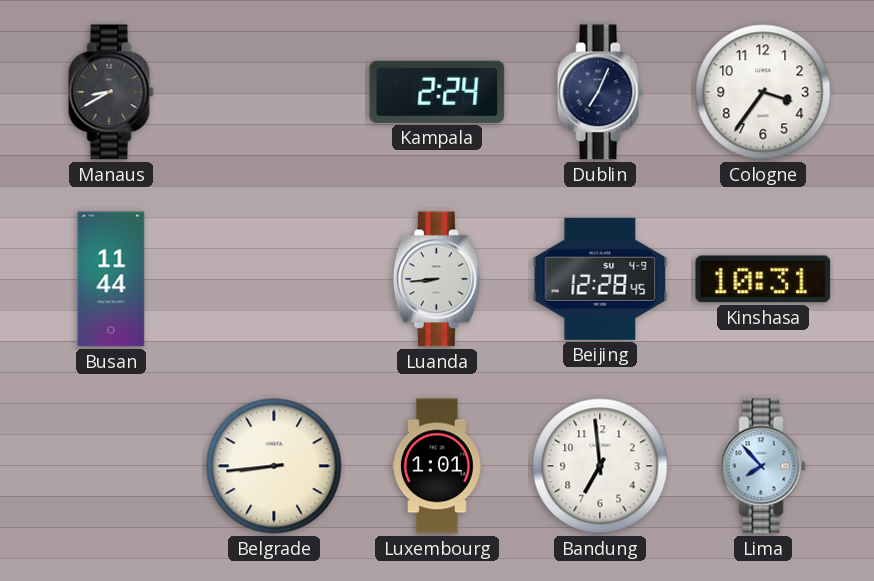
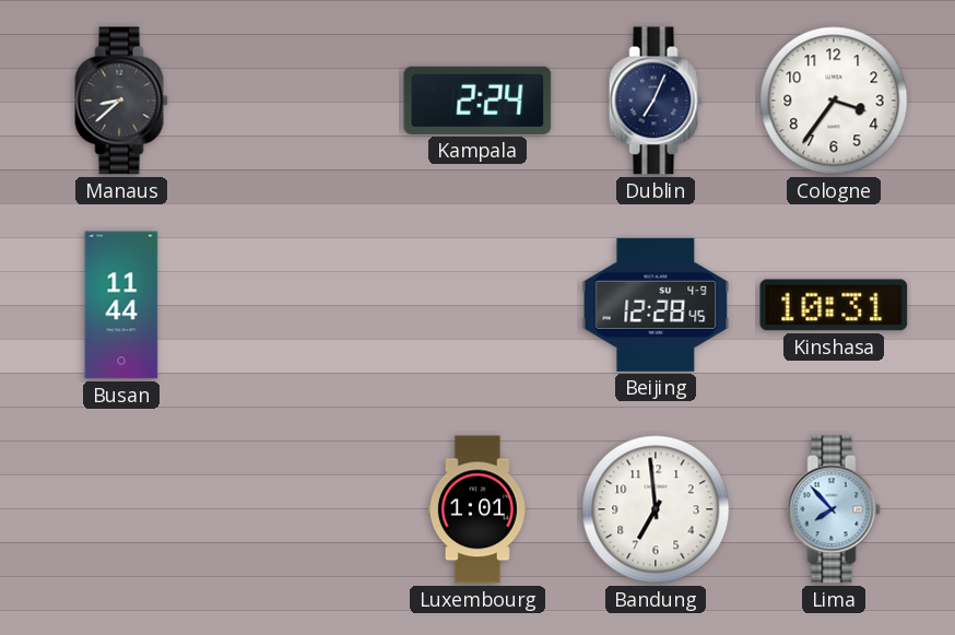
Manaus: 8:40 -> 8:38
Luanda: 8:44 -> none
Belgrade: 8:44 -> none
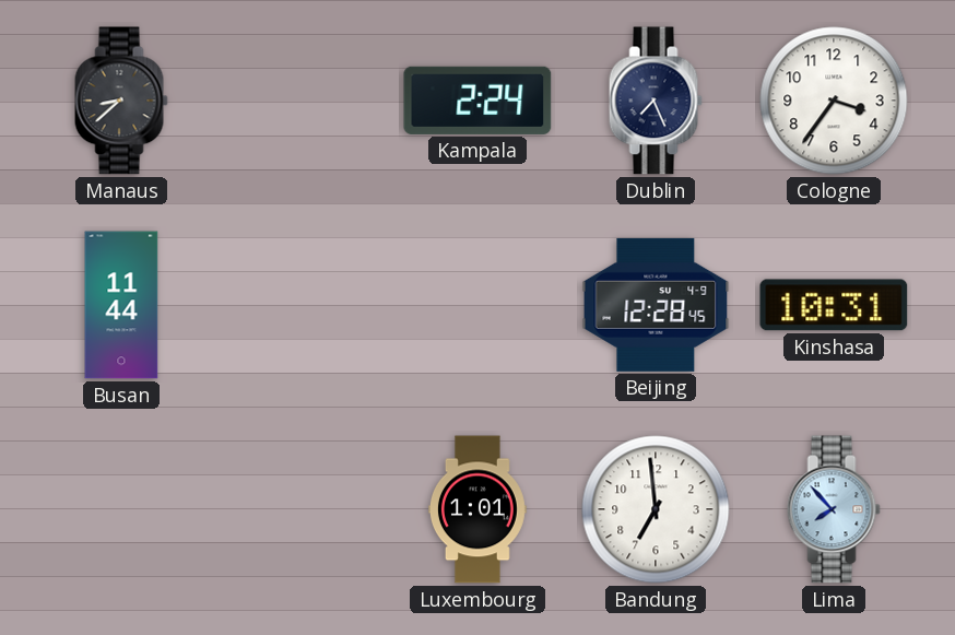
Dublin: 7:04 -> 7:26
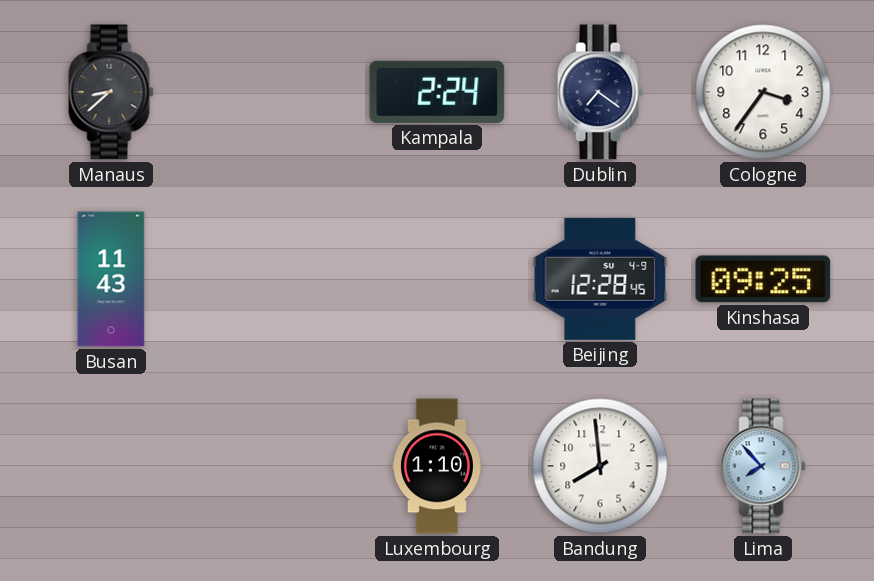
Dublin: 7:26 -> 7:21
Busan: 11:44 -> 11:43
Kinshasa: 10:31 -> 09:25
Luxembourg: 1:01 -> 1:10
Bandung: 6:59 -> 7:59
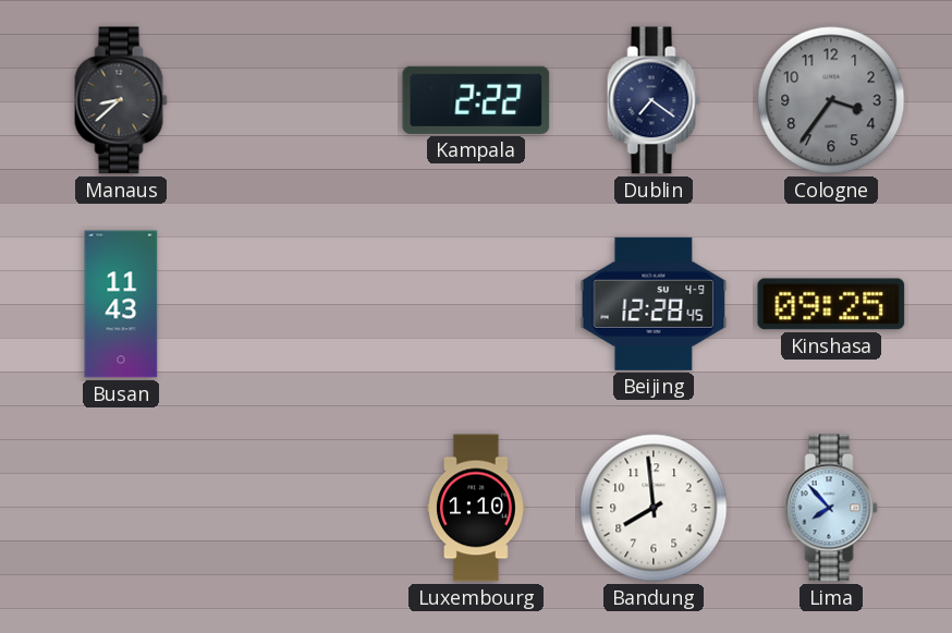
Kampala: 2:24 -> 2:22
Cologne dial: white -> grey
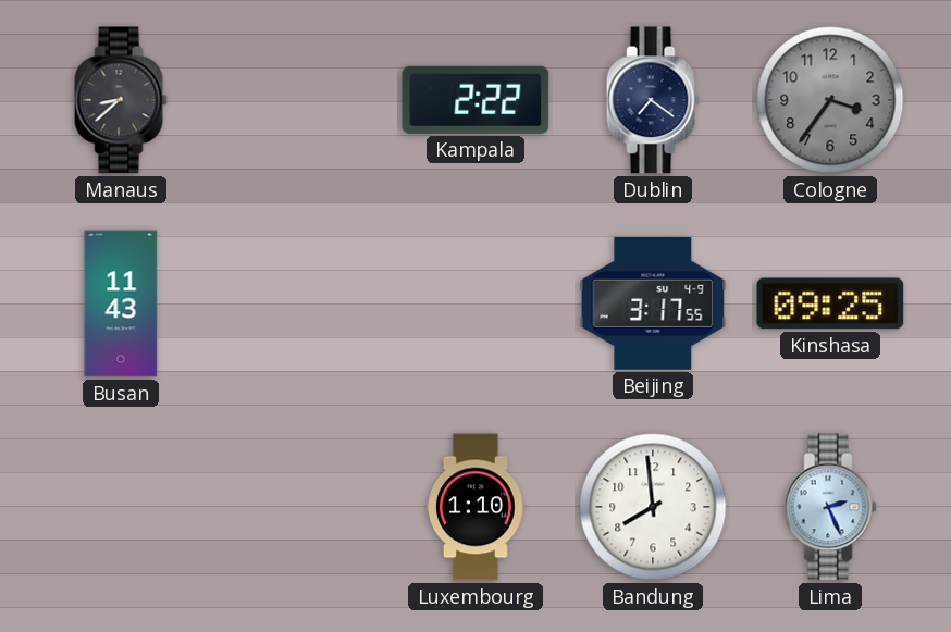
Beijing: 12:28 -> 3:17
Lima: 7:53 -> 2:26
